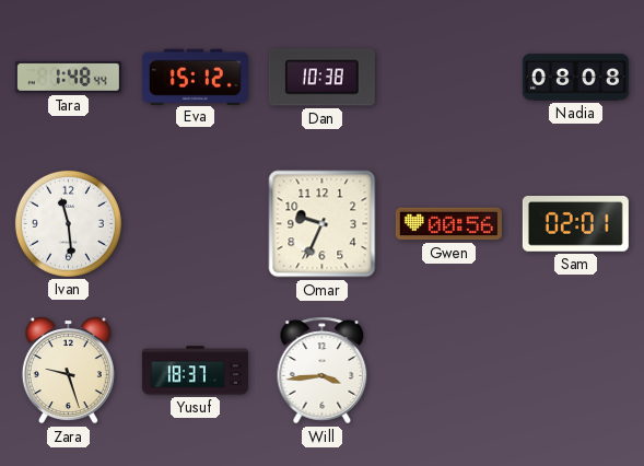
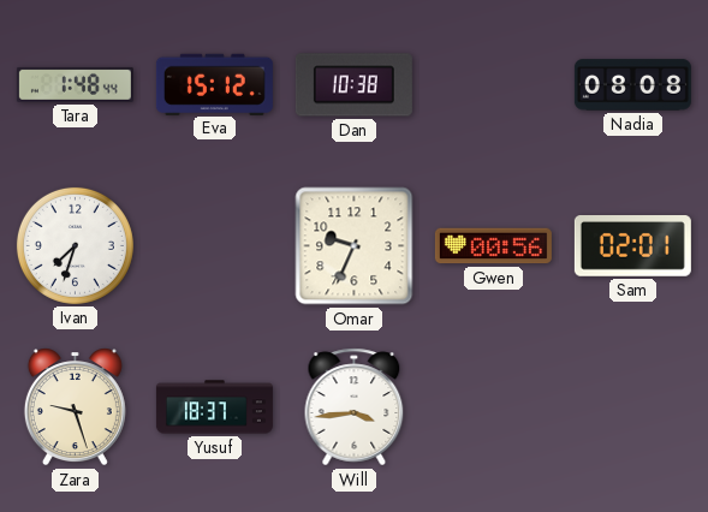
Ivan: 11:29 -> 7:33
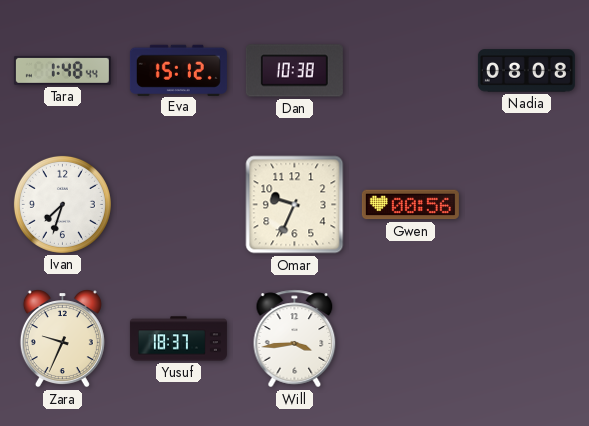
Sam: 02:01 -> none
Zara: 9:27 -> 9:34
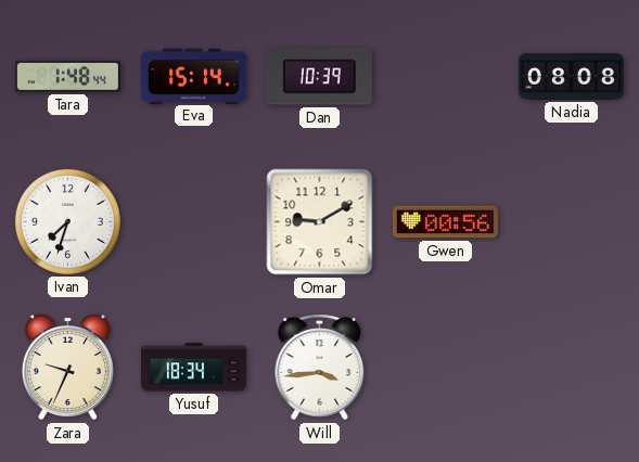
Eva: 15:12 -> 15:14
Dan: 10:38 -> 10:39
Omar: 9:34 -> 9:10
Yusuf: 18:37 -> 18:34
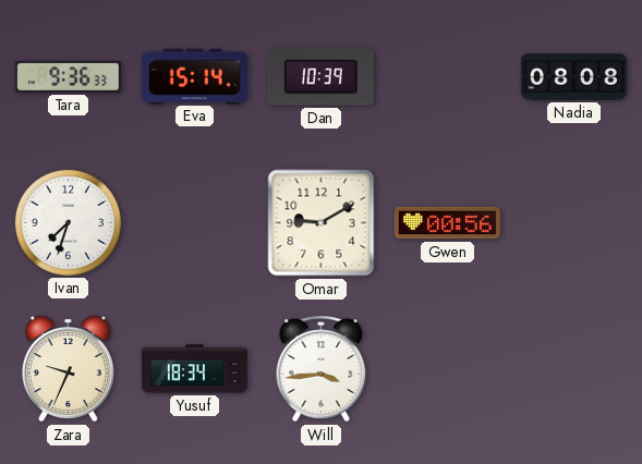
Tara: 1:48 -> 9:36
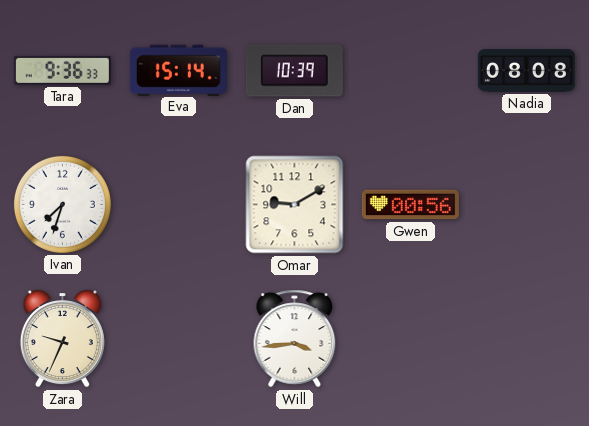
Yusuf: 18:34 -> none
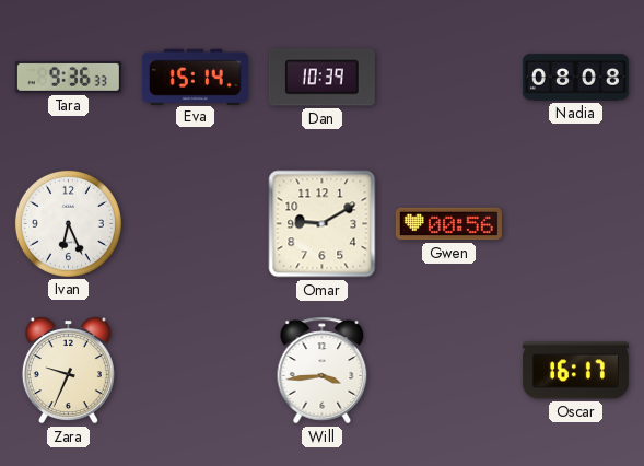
Ivan: 7:33 -> 6:26
Oscar: none -> 16:17
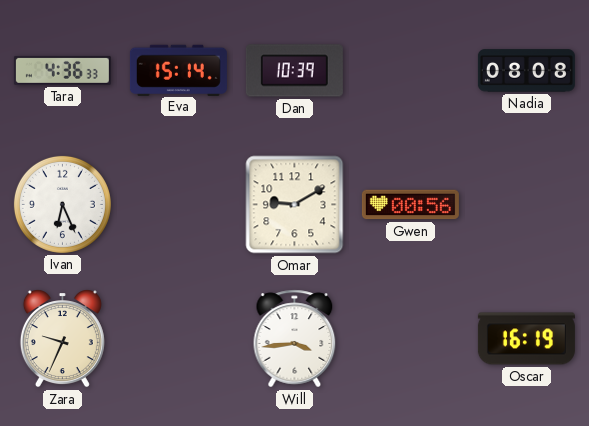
Tara: 9:36 -> 4:36
Oscar: 16:17 -> 16:19
